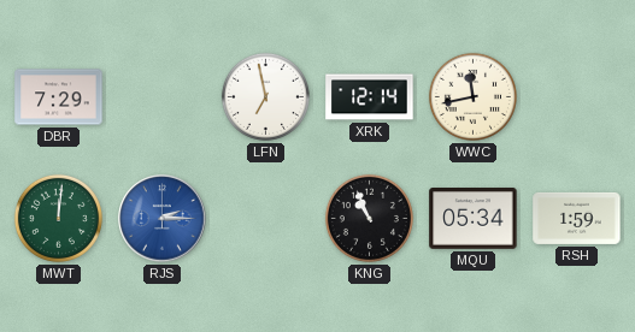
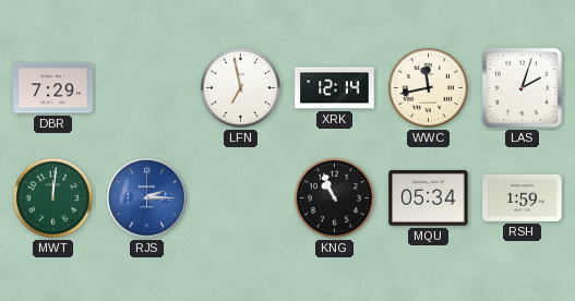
LAS: none -> 2:03
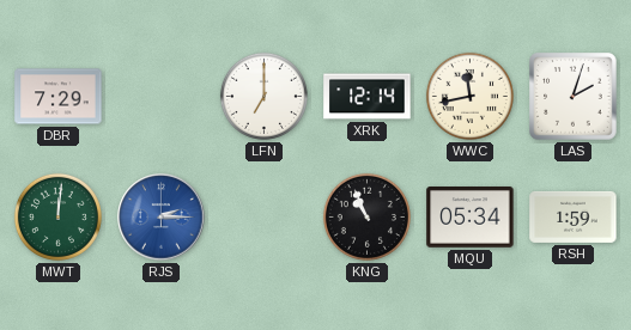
LFN: 6:58 -> 7:00
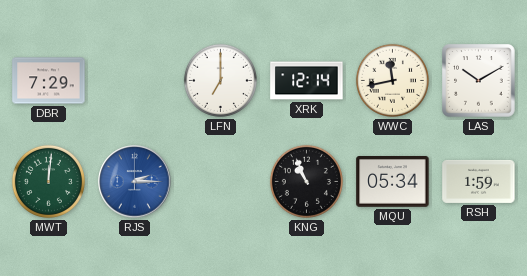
LAS: 2:03 -> 10:10
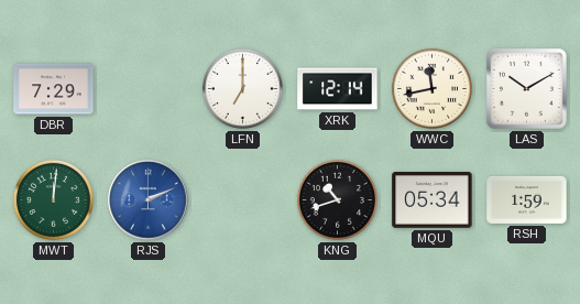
RJS: 2:15 -> 2:11
KNG: 10:56 -> 10:42
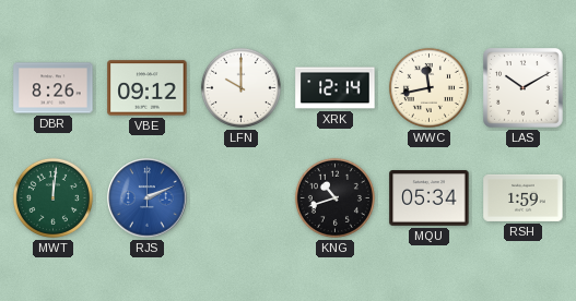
DBR: 7:29 -> 8:26
VBE: none -> 09:12
LFN: 7:00 -> 10:00
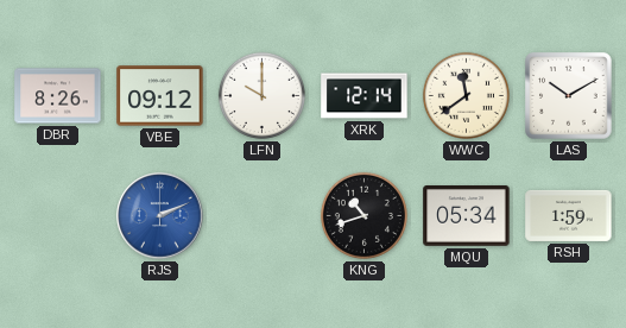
WWC: 11:43 -> 11:39
MWT: 12:01 -> none
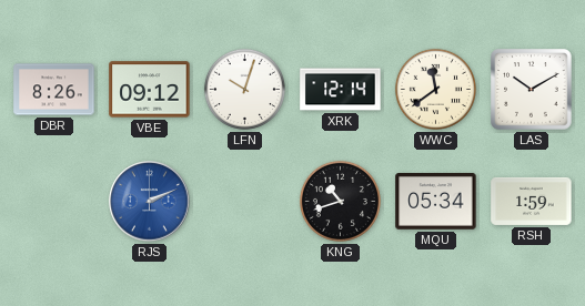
LFN: 10:00 -> 10:03
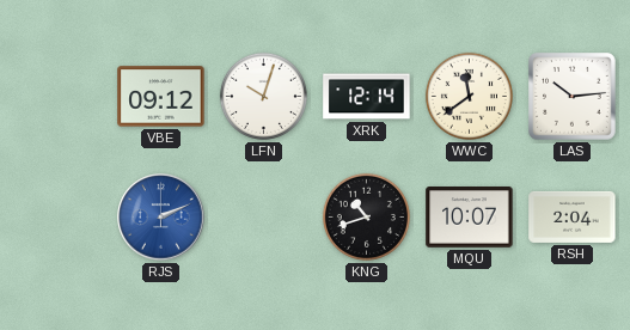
DBR: 8:26 -> none
LAS: 10:10 -> 10:14
MQU: 05:34 -> 10:07
RSH: 1:59 -> 2:04
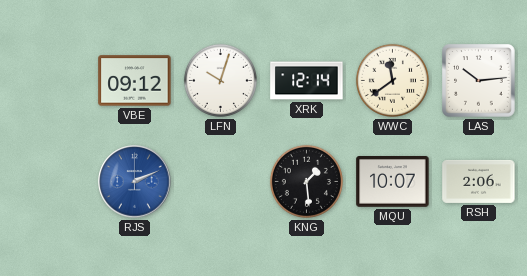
KNG: 10:42 -> 1:29
RSH: 2:04 -> 2:06
